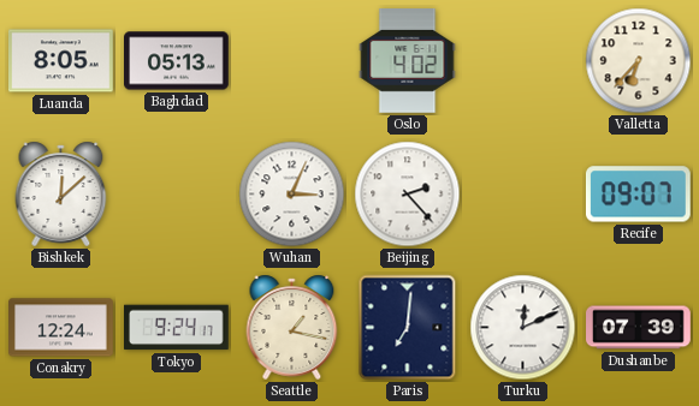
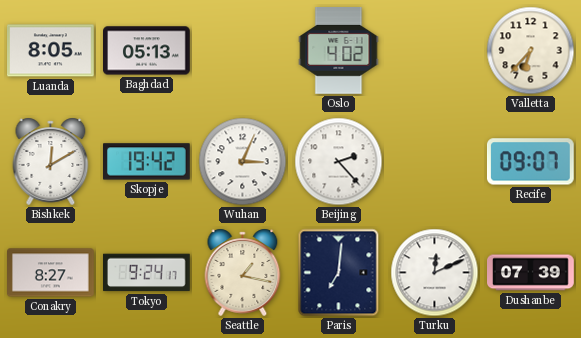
Bishkek: 12:08 -> 12:10
Skopje: none -> 19:42
Conakry: 12:24 -> 8:27
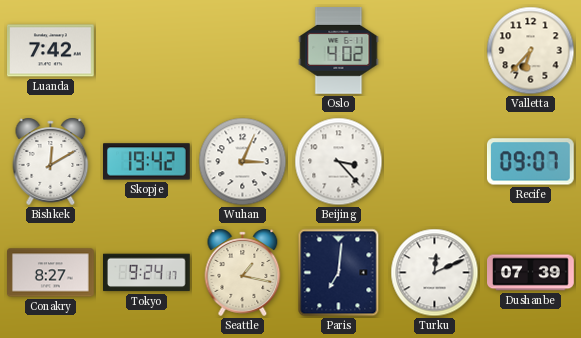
Luanda: 8:05 -> 7:42
Baghdad: 05:13 -> none
Beijing: 2:23 -> 3:23
